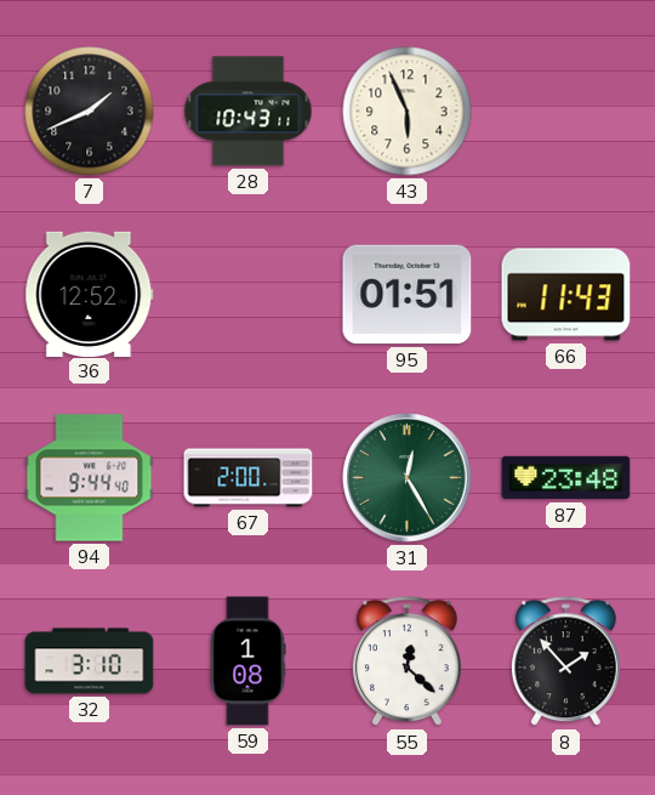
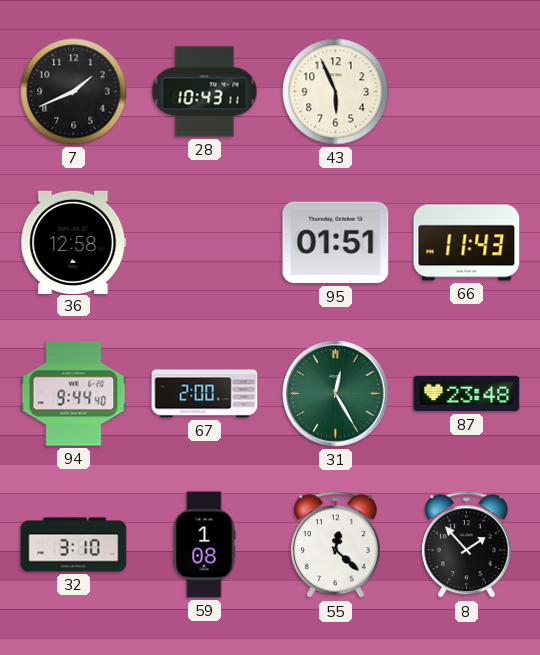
36: 12:52 -> 12:58
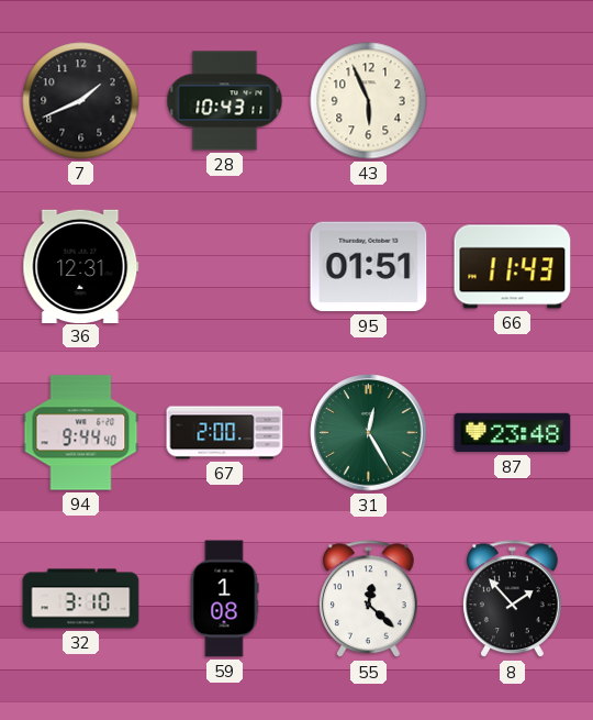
36: 12:58 -> 12:31
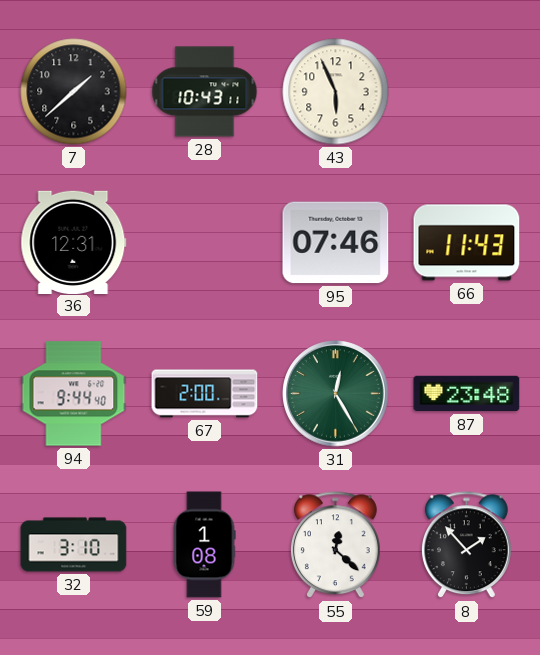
7: 1:41 -> 1:38
95: 01:51 -> 07:46
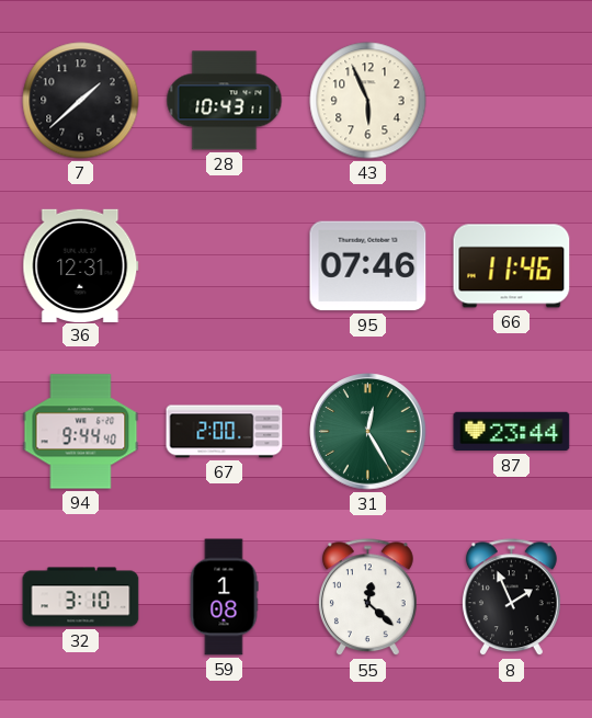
66: 11:43 -> 11:46
87: 23:48 -> 23:44
8: 1:53 -> 1:56
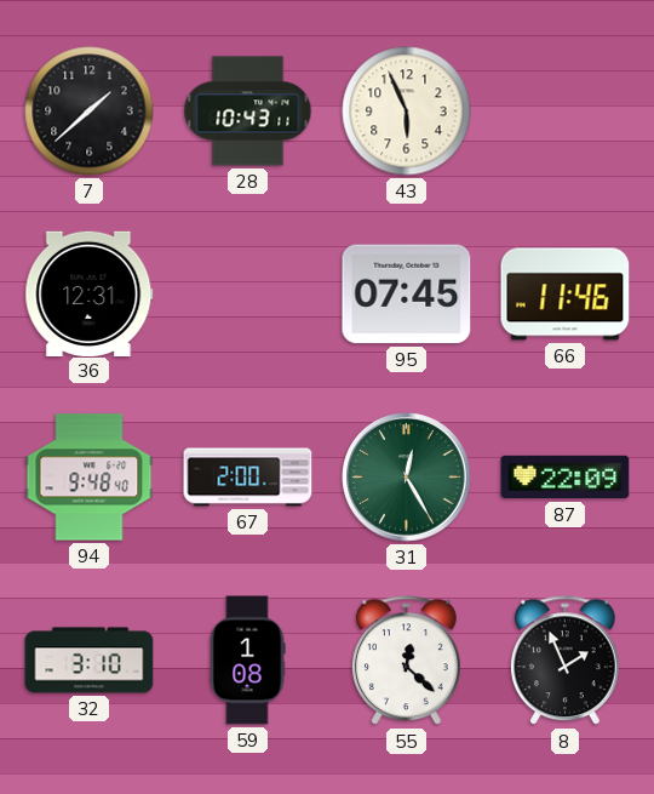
95: 07:46 -> 07:45
94: 9:44 -> 9:48
87: 23:44 -> 22:09
